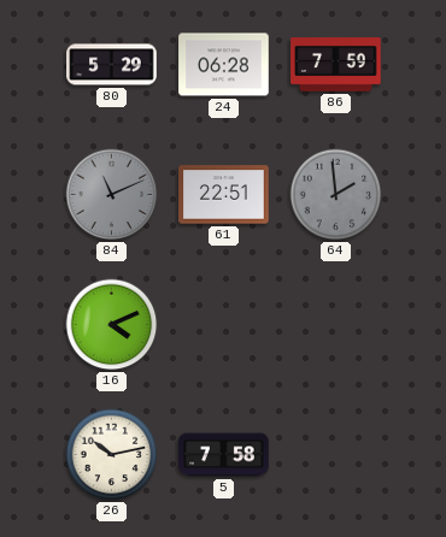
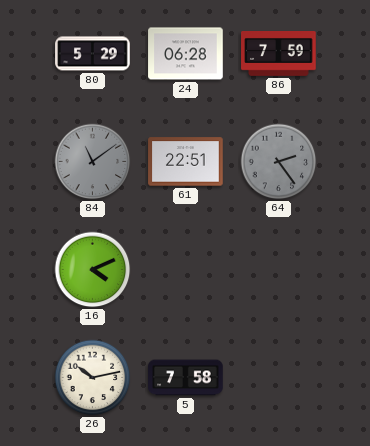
84: 11:11 -> 11:09
64: 1:59 -> 2:24
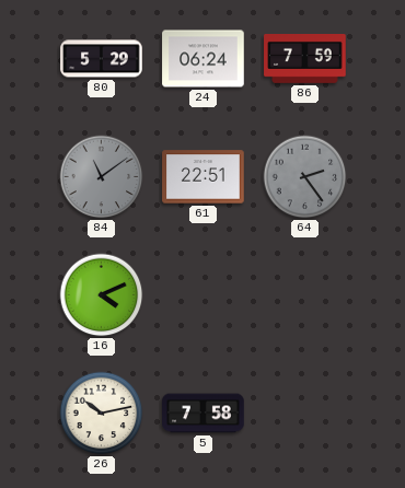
24: 06:28 -> 06:24
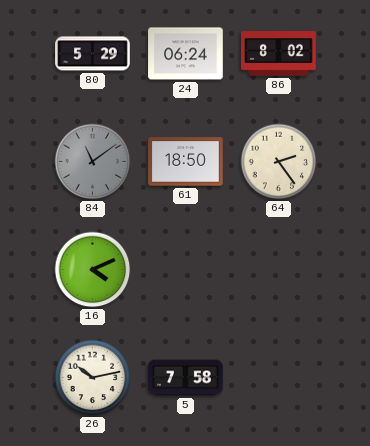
86: 7:59 -> 8:02
61: 22:51 -> 18:50
64 dial: grey -> cream
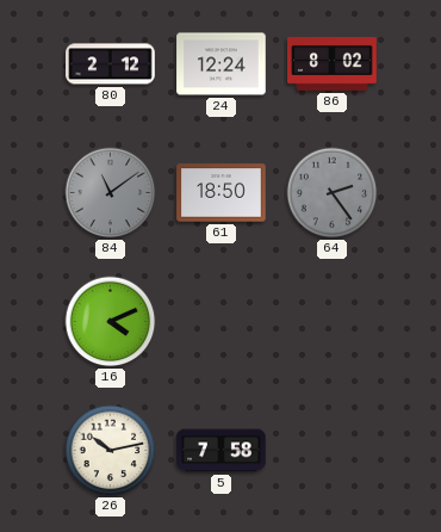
80: 5:29 -> 2:12
24: 06:24 -> 12:24
64 dial: cream -> grey
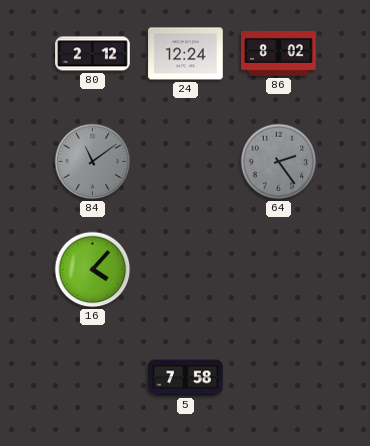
61: 18:50 -> none
16: 4:11 -> 4:07
26: 10:13 -> none
